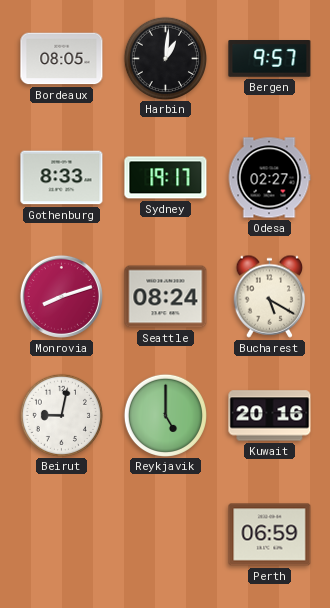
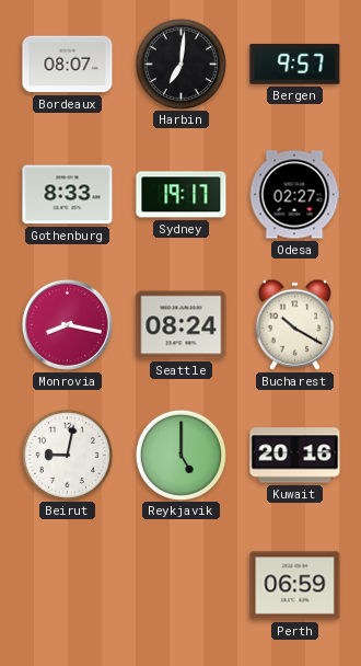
Bordeaux: 08:05 -> 08:07
Harbin: 1:01 -> 7:01
Monrovia: 8:12 -> 8:17
Bucharest: 5:20 -> 10:20
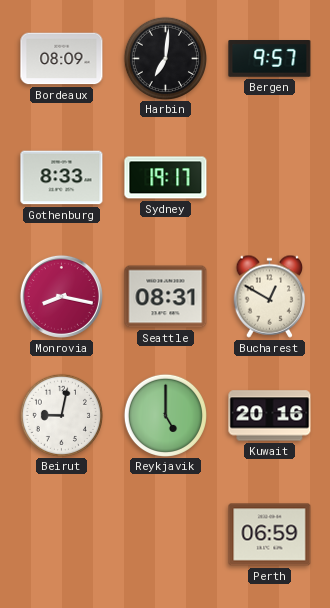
Bordeaux: 08:07 -> 08:09
Odesa: 02:27 -> none
Seattle: 08:24 -> 08:31
Bucharest: 10:20 -> 12:50
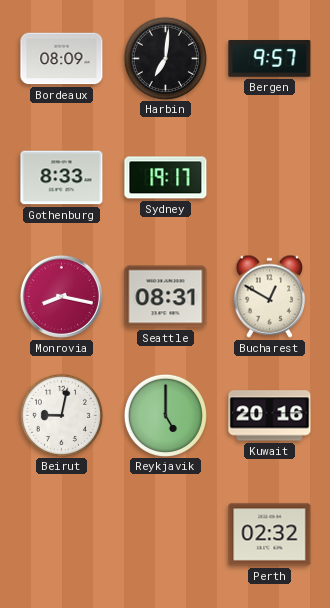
Perth: 06:59 -> 02:32
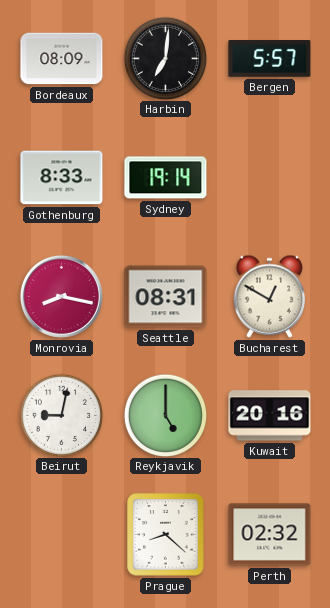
Bergen: 9:57 -> 5:57
Sydney: 19:17 -> 19:14
Prague: none -> 8:22
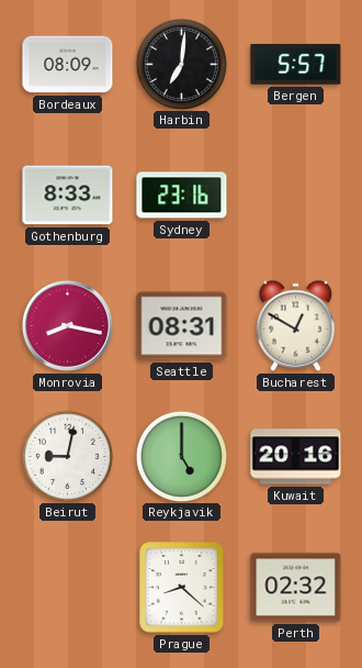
Sydney: 19:14 -> 23:16
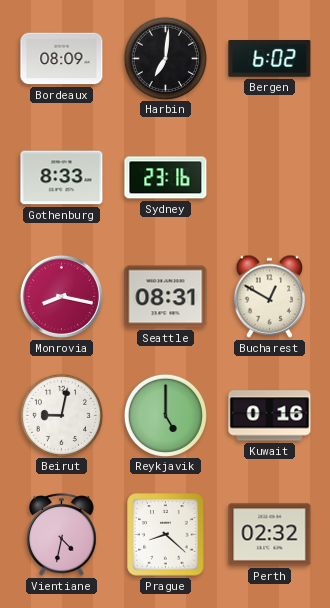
Bergen: 5:57 -> 6:02
Kuwait: 20:16 -> 0:16
Vientiane: none -> 4:32
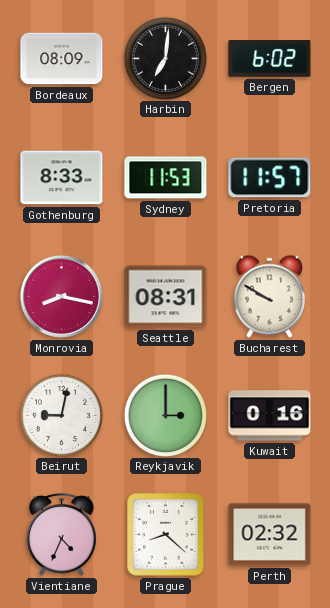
Sydney: 23:16 -> 11:53
Pretoria: none -> 11:57
Bucharest: 12:50 -> 9:50
Reykjavik: 5:00 -> 3:00
Vientiane: 4:32 -> 4:34
